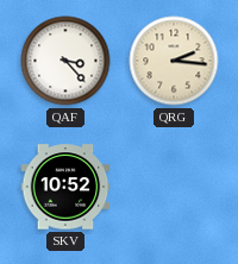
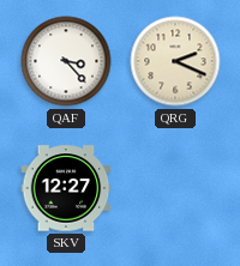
QRG: 2:16 -> 2:19
SKV: 10:52 -> 12:27
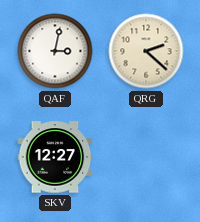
QAF: 3:23 -> 3:02
QRG: 2:19 -> 2:22
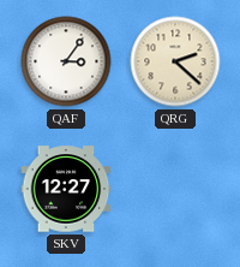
QAF: 3:02 -> 3:06
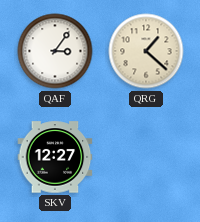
QRG: 2:22 -> 1:22
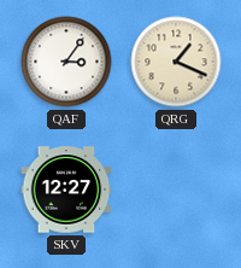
QRG: 1:22 -> 1:19
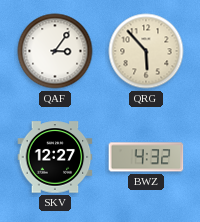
QRG: 1:19 -> 5:53
BWZ: none -> 4:32
